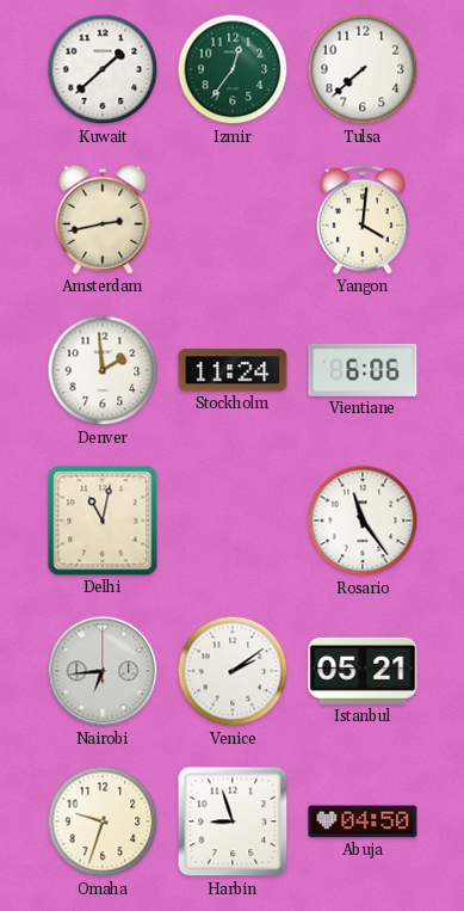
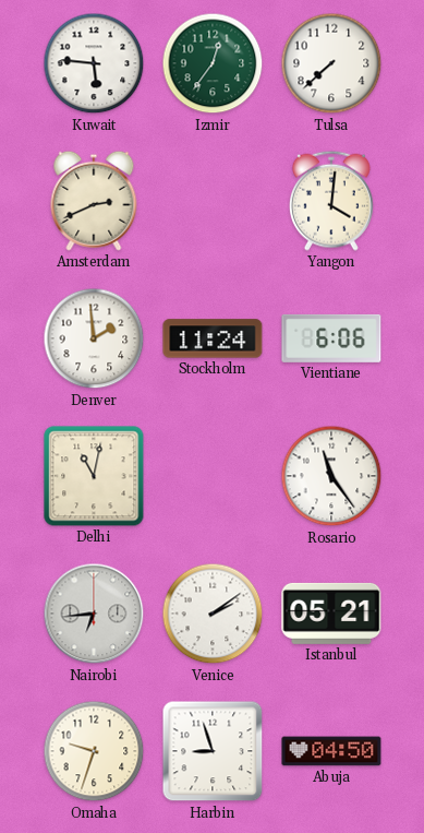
Kuwait: 1:38 -> 5:46
Amsterdam: 2:43 -> 2:41
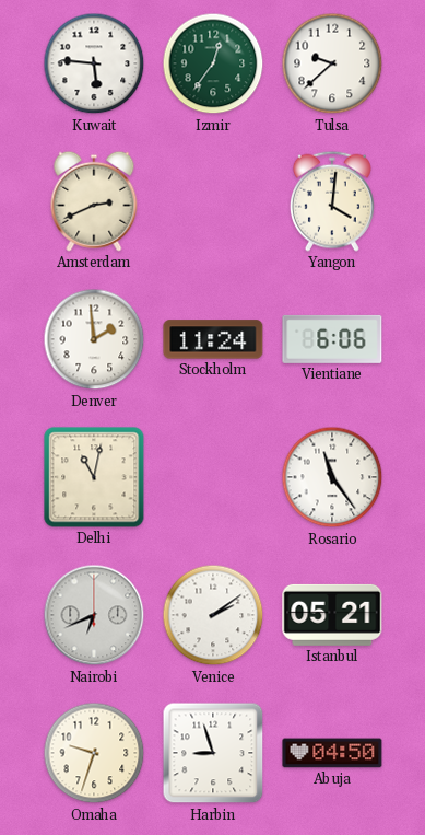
Tulsa: 7:38 -> 9:38
Nairobi: 6:44 -> 6:41
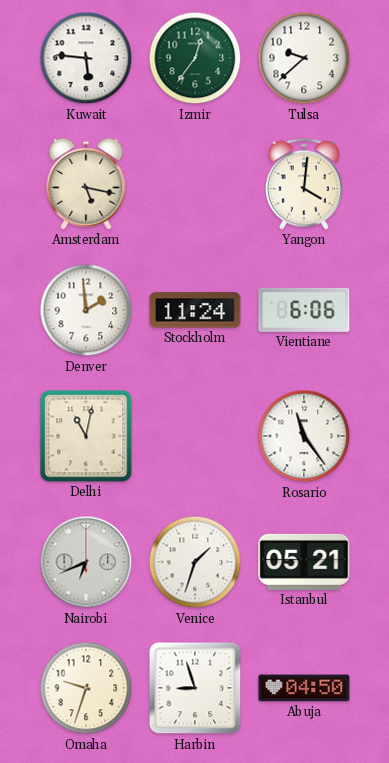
Amsterdam: 2:41 -> 5:17
Venice: 2:09 -> 1:33
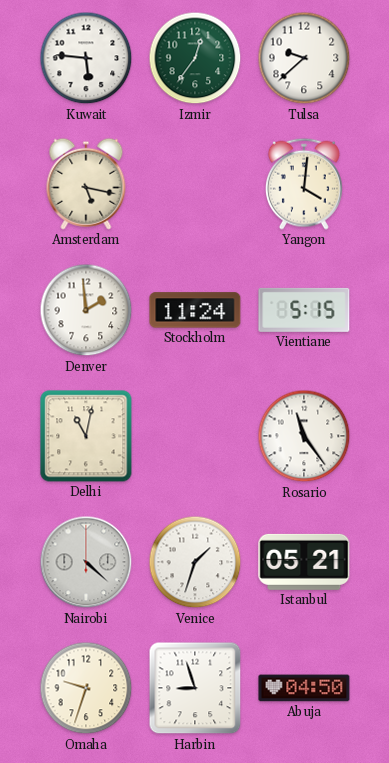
Vientiane: 6:06 -> 5:15
Nairobi: 6:41 -> 4:22
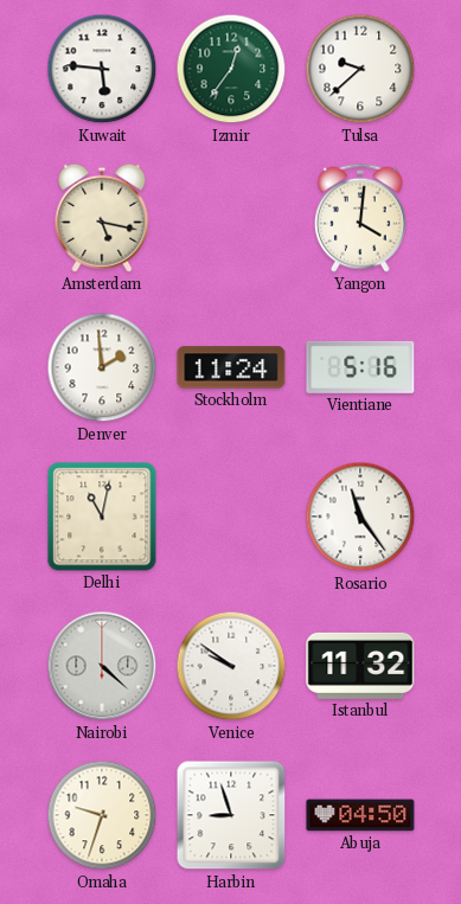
Vientiane: 5:15 -> 5:16
Venice: 1:33 -> 9:51
Istanbul: 05:21 -> 11:32
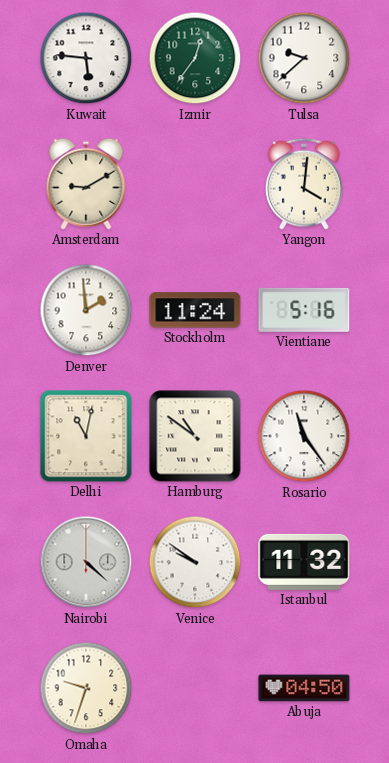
Amsterdam: 5:17 -> 9:10
Hamburg: none -> 10:51
Harbin: 8:57 -> none
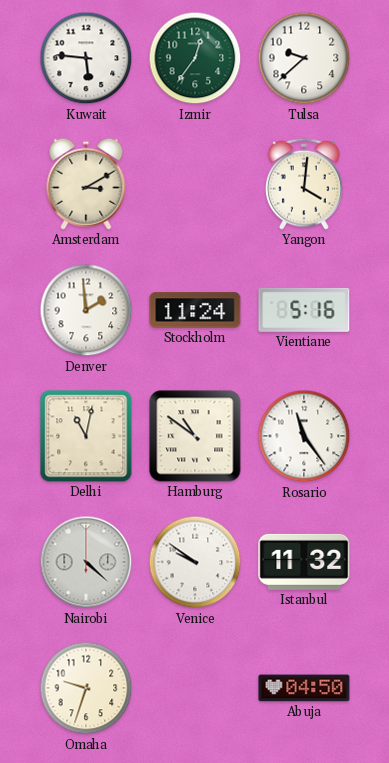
Amsterdam: 9:10 -> 3:10
